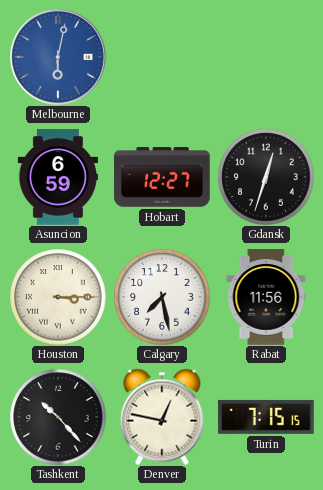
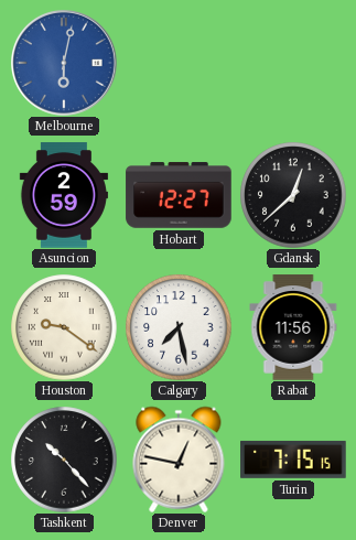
Asuncion: 6:59 -> 2:59
Gdansk: 12:33 -> 12:38
Houston: 3:15 -> 9:21
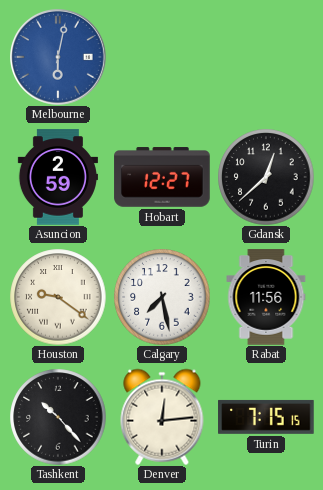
Denver: 12:47 -> 12:14
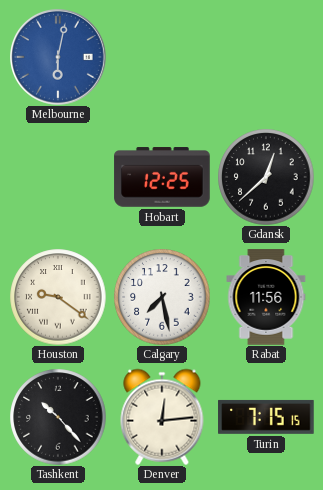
Asuncion: 2:59 -> none
Hobart: 12:27 -> 12:25
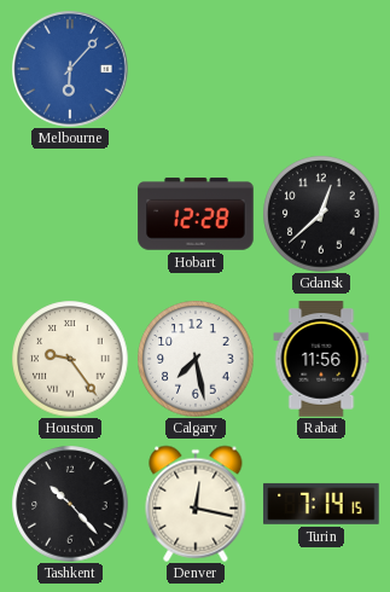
Melbourne: 6:02 -> 6:07
Hobart: 12:25 -> 12:28
Houston: 9:21 -> 9:24
Denver: 12:14 -> 12:17
Turin: 7:15 -> 7:14
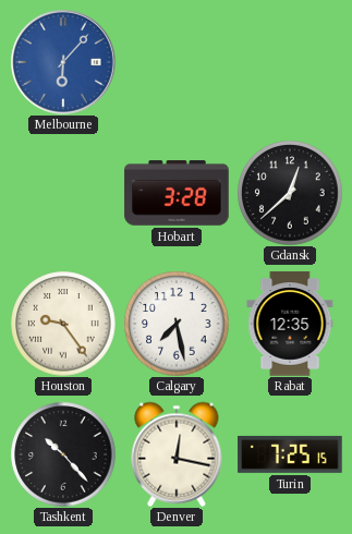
Hobart: 12:28 -> 3:28
Rabat: 11:56 -> 12:35
Turin: 7:14 -> 7:25
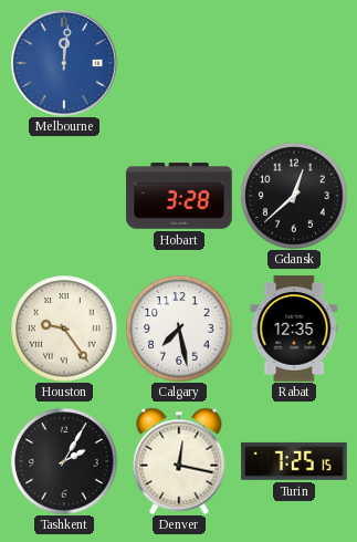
Melbourne: 6:07 -> 12:01
Tashkent: 10:23 -> 2:05
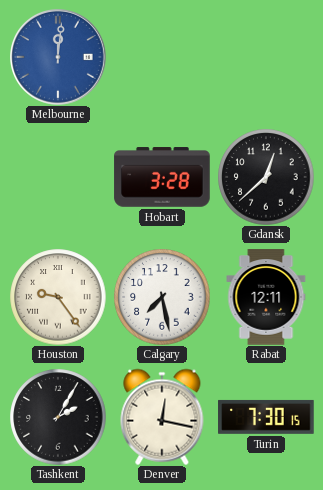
Rabat: 12:35 -> 12:11
Turin: 7:25 -> 7:30
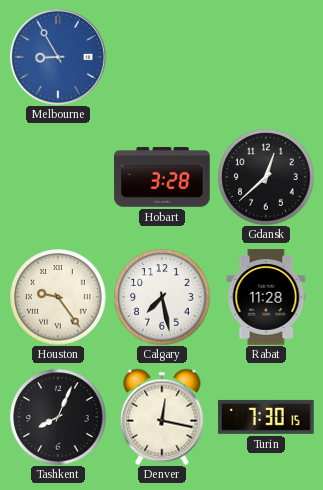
Melbourne: 12:01 -> 8:55
Rabat: 12:11 -> 11:28
Tashkent: 2:05 -> 8:04
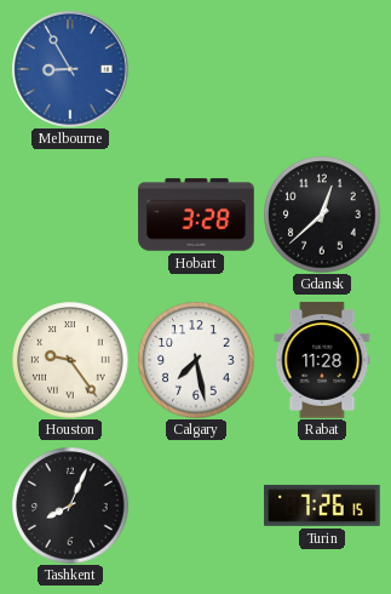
Denver: 12:17 -> none
Turin: 7:30 -> 7:26
